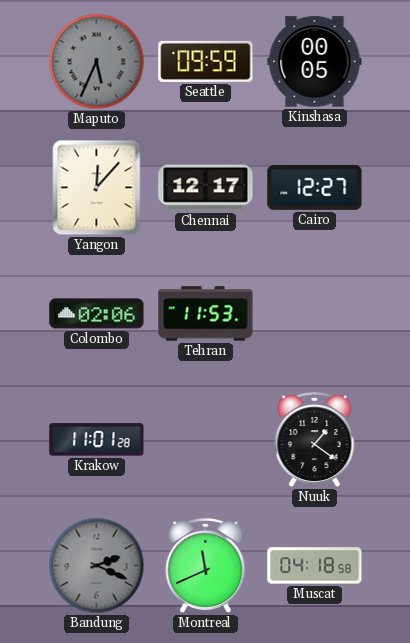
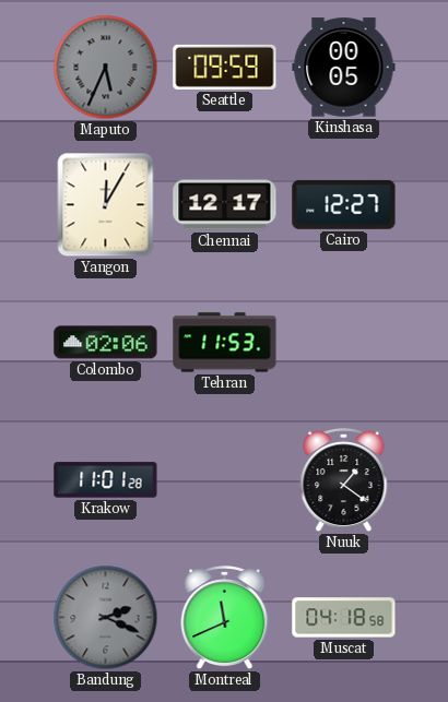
Yangon: 12:07 -> 12:05
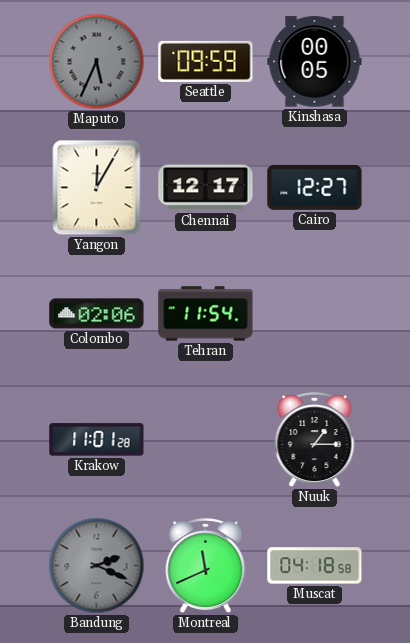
Tehran: 11:53 -> 11:54
Nuuk: 1:21 -> 1:15
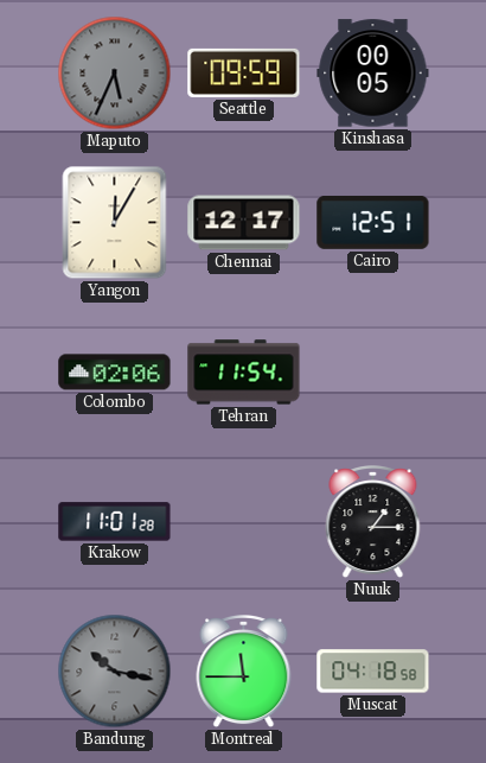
Cairo: 12:27 -> 12:51
Bandung: 2:19 -> 10:17
Montreal: 11:41 -> 11:45
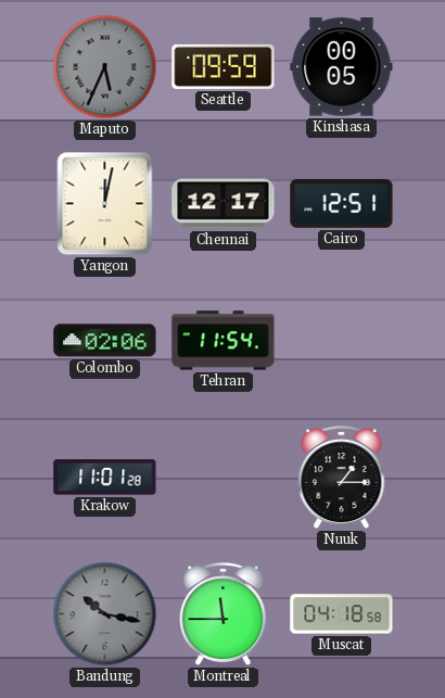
Yangon: 12:05 -> 12:02
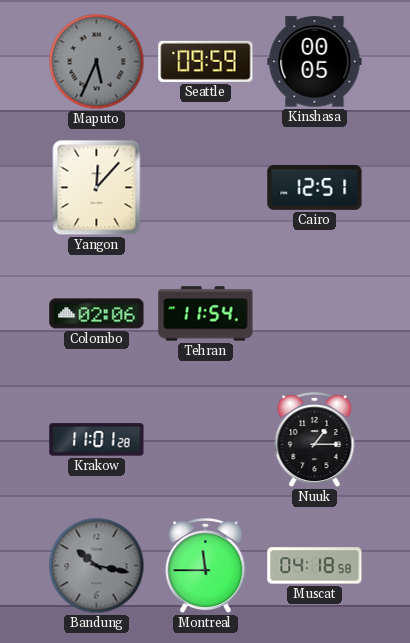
Yangon: 12:02 -> 12:07
Chennai: 12:17 -> none
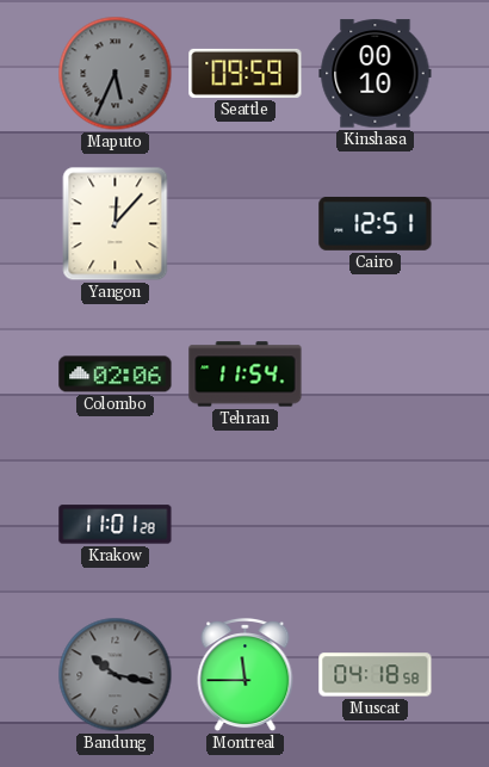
Kinshasa: 00:05 -> 00:10
Nuuk: 1:15 -> none
